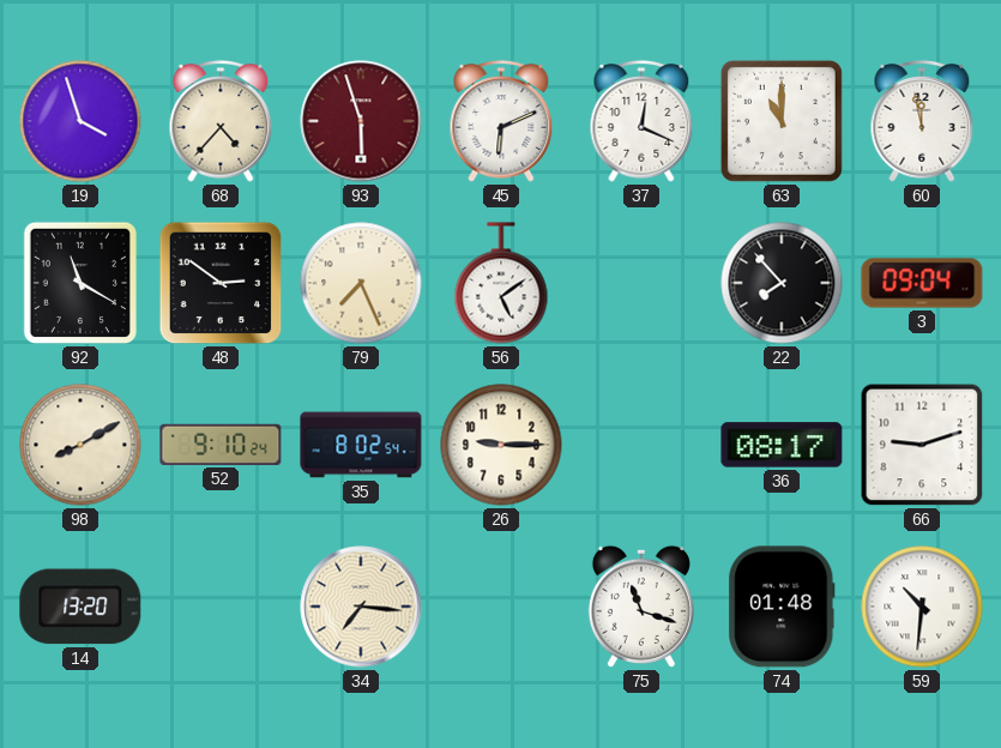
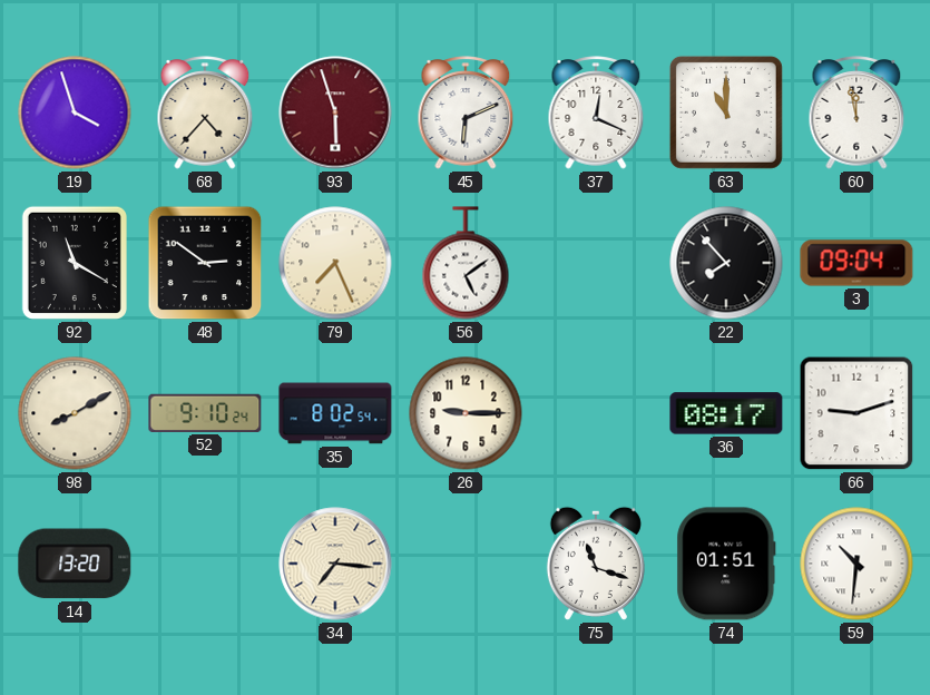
74: 01:48 -> 01:51
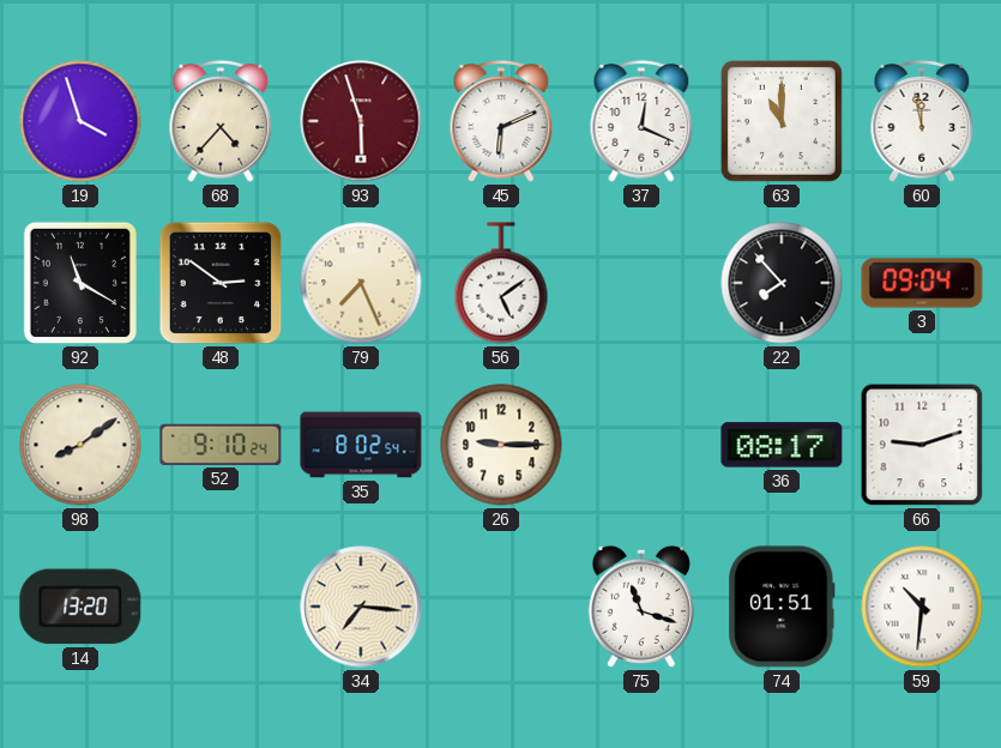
98: 8:10 -> 8:09
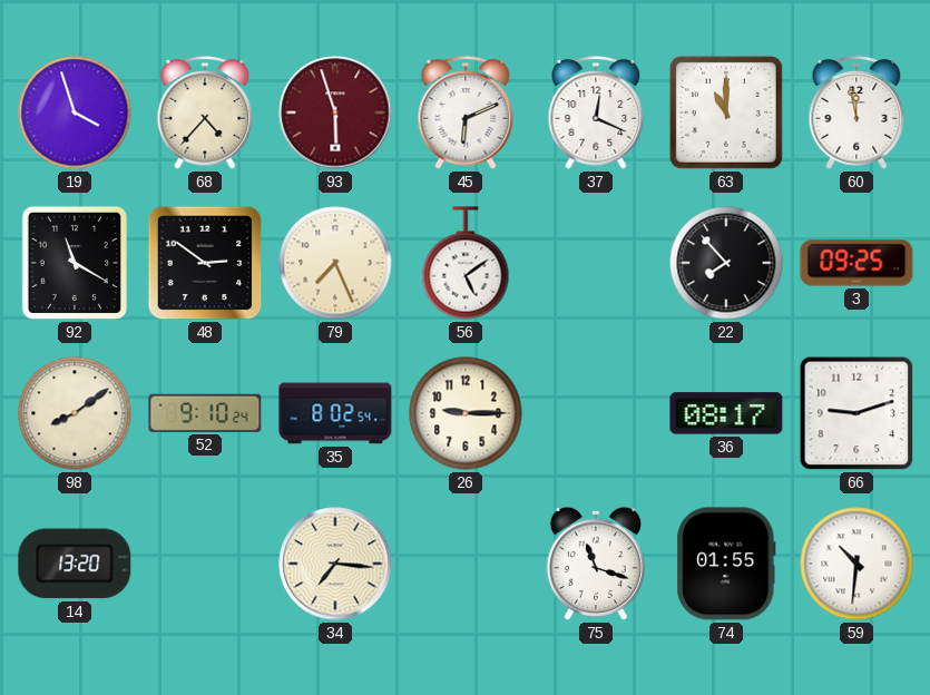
3: 09:04 -> 09:25
74: 01:51 -> 01:55
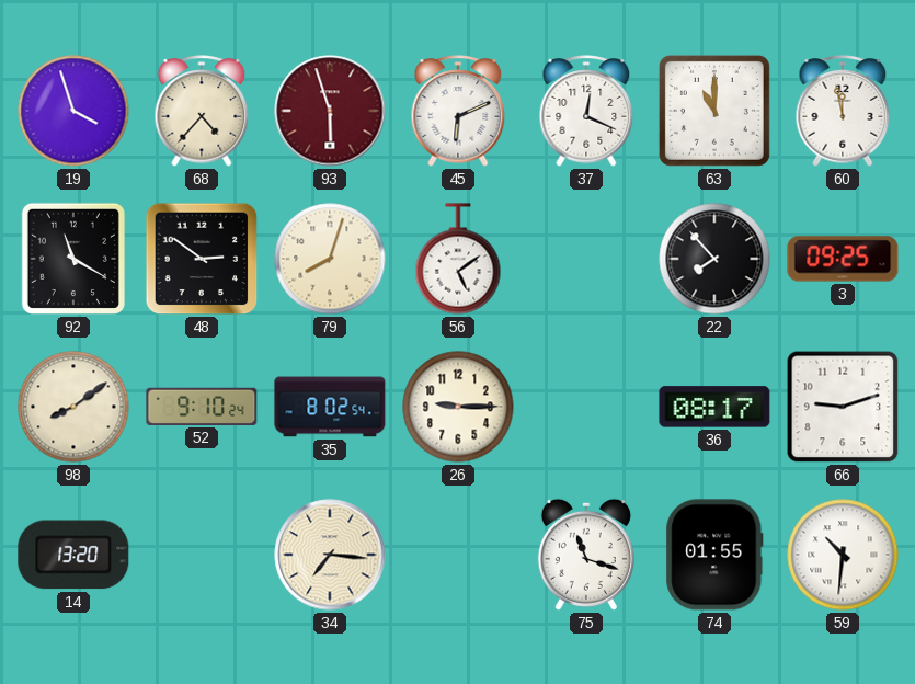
79: 7:26 -> 8:03
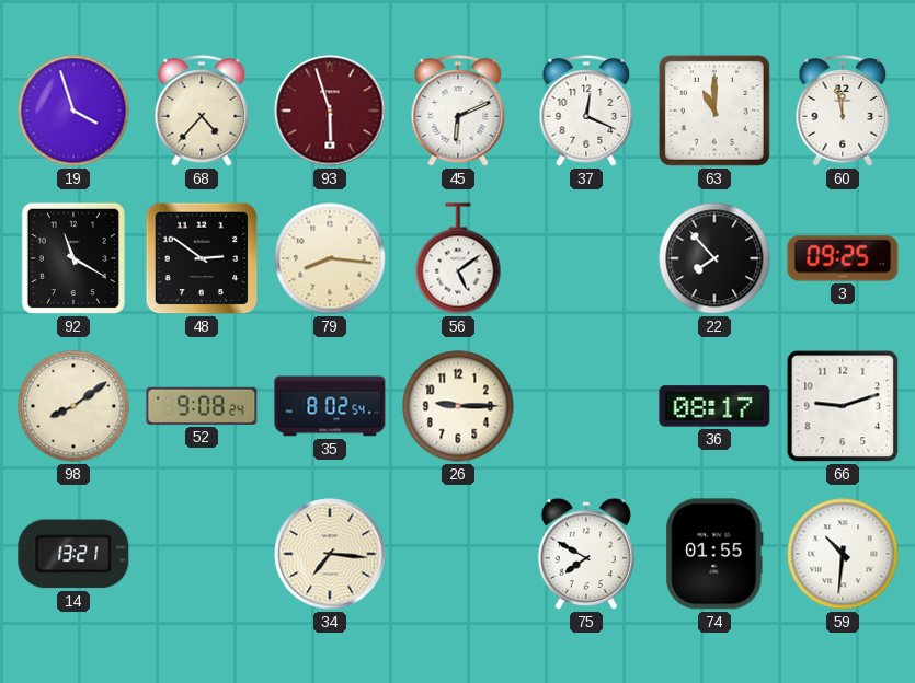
79: 8:03 -> 8:16
52: 9:10 -> 9:08
14: 13:20 -> 13:21
75: 11:18 -> 7:50
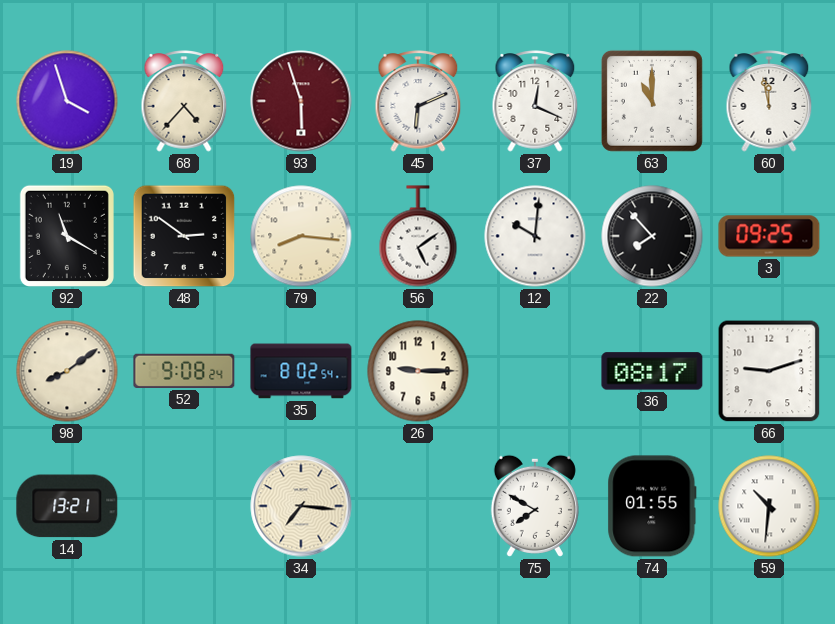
12: none -> 10:01
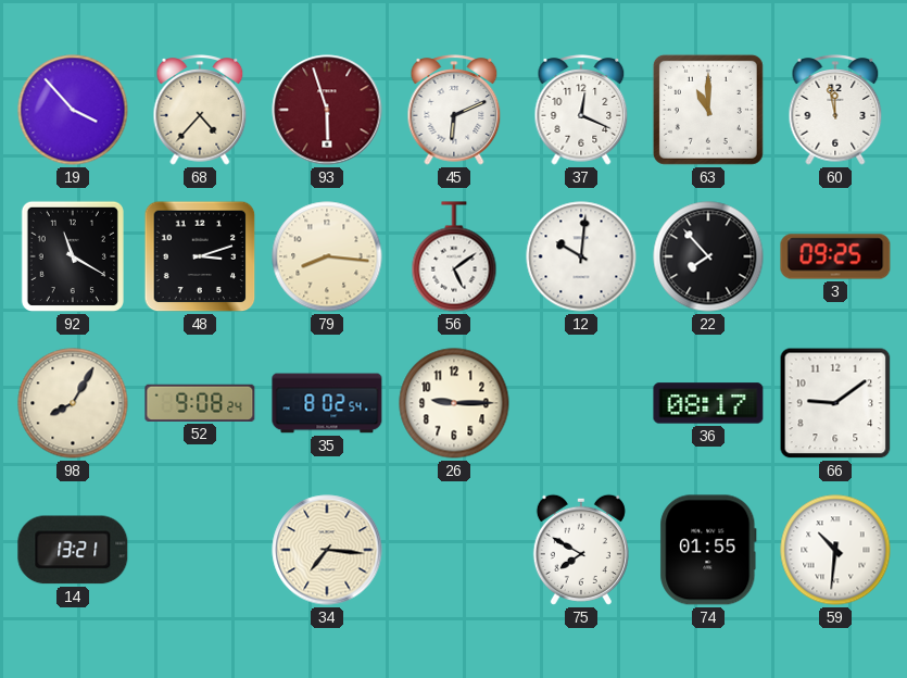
19: 3:57 -> 3:53
48: 2:51 -> 3:12
98: 8:09 -> 8:05
66: 9:12 -> 9:09
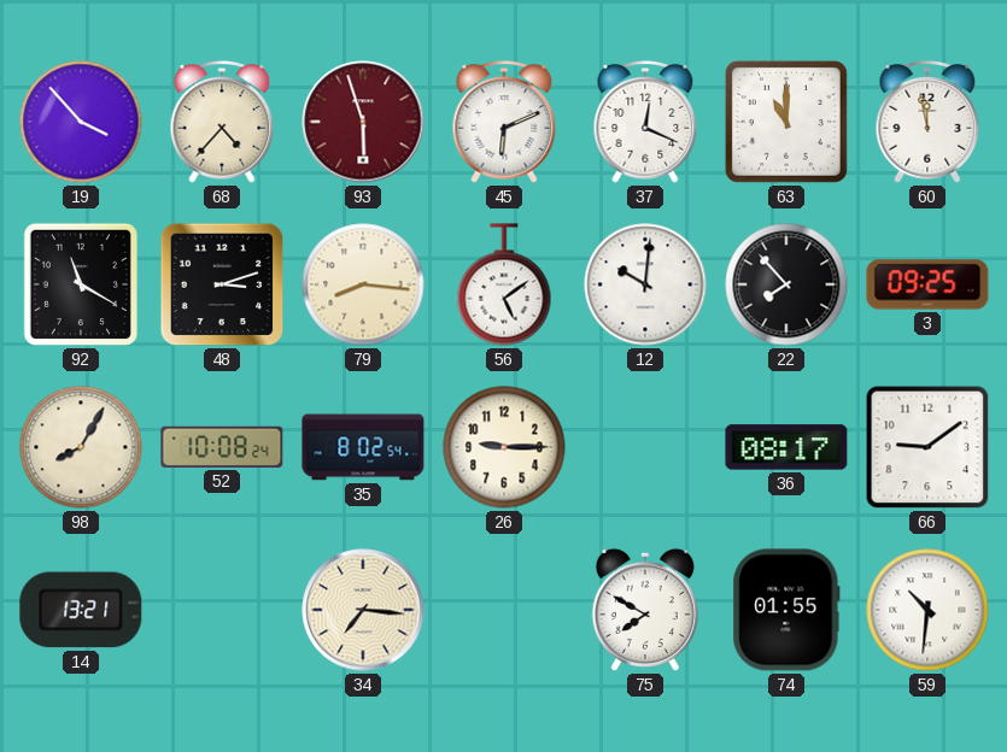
52: 9:08 -> 10:08
